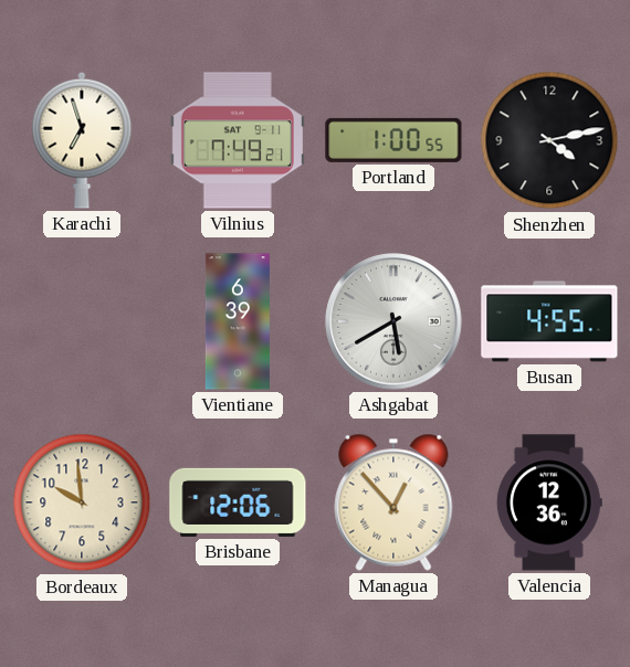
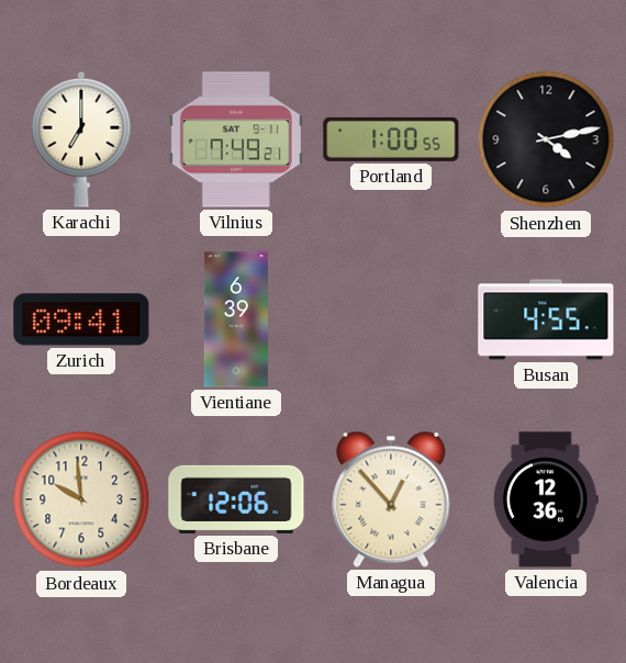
Karachi: 6:57 -> 7:00
Zurich: none -> 09:41
Ashgabat: 5:40 -> none
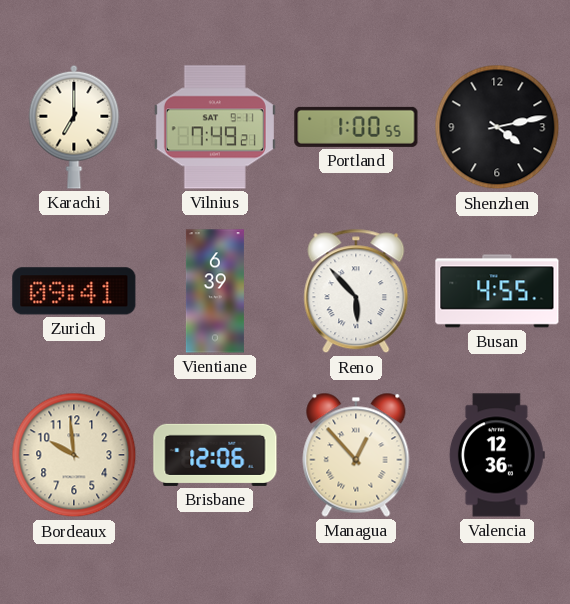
Reno: none -> 5:53
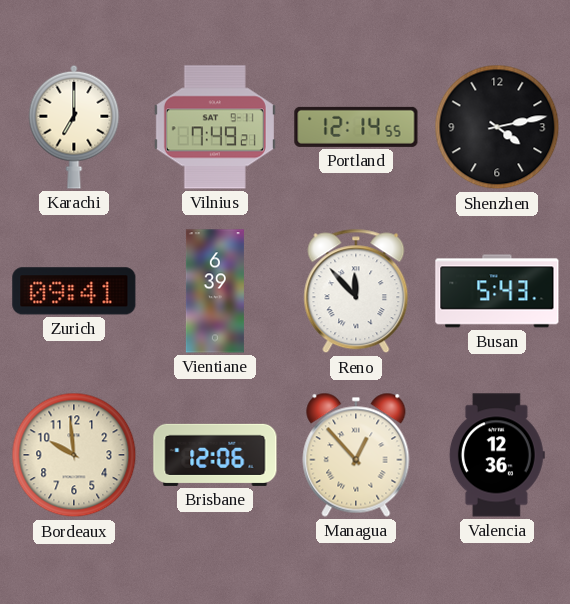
Portland: 1:00 -> 12:14
Reno: 5:53 -> 11:53
Busan: 4:55 -> 5:43
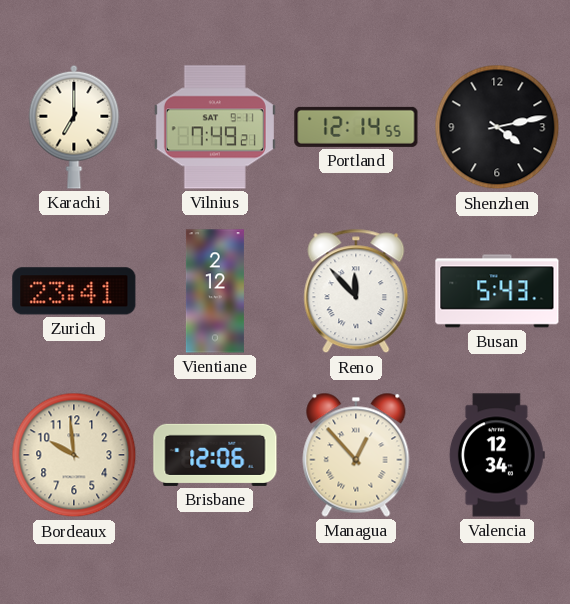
Zurich: 09:41 -> 23:41
Vientiane: 6:39 -> 2:12
Valencia: 12:36 -> 12:34
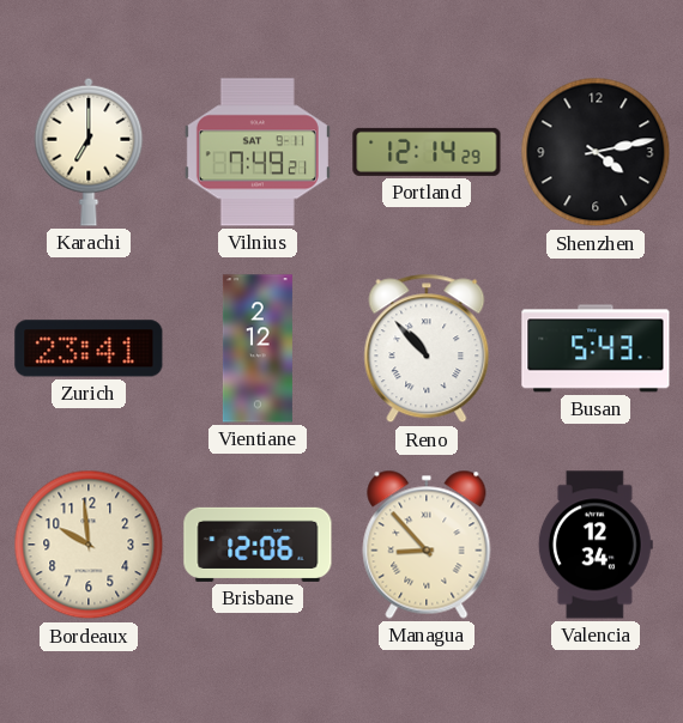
Portland: 12:14:55 -> 12:14:29
Reno: 11:53 -> 10:53
Managua: 12:53 -> 8:53
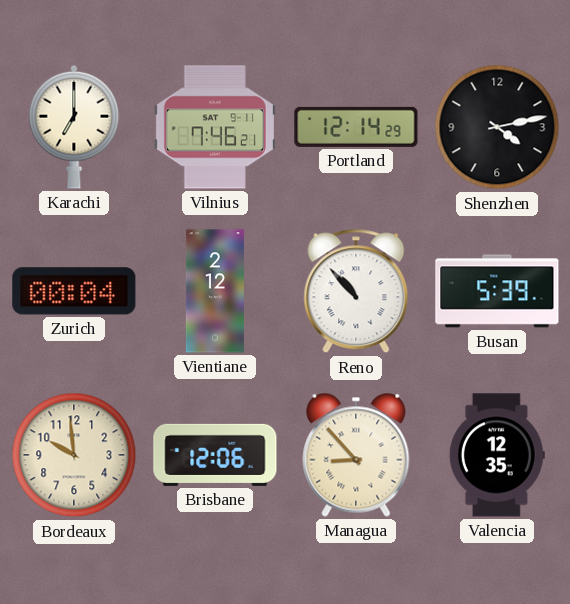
Vilnius: 7:49 -> 7:46
Zurich: 23:41 -> 00:04
Busan: 5:43 -> 5:39
Valencia: 12:34 -> 12:35
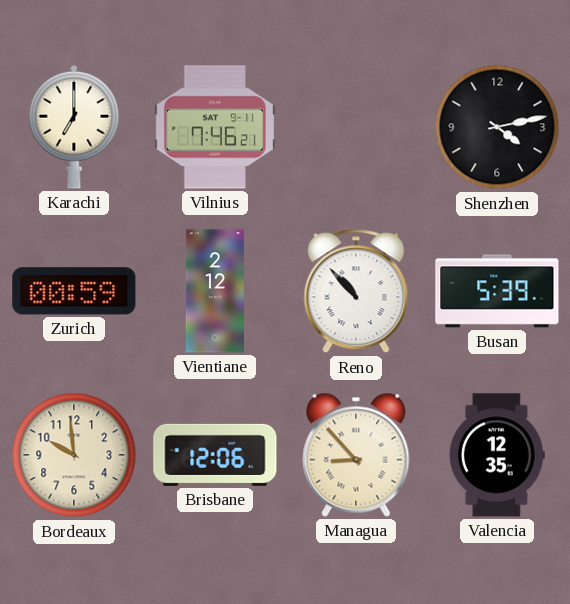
Portland: 12:14 -> none
Zurich: 00:04 -> 00:59
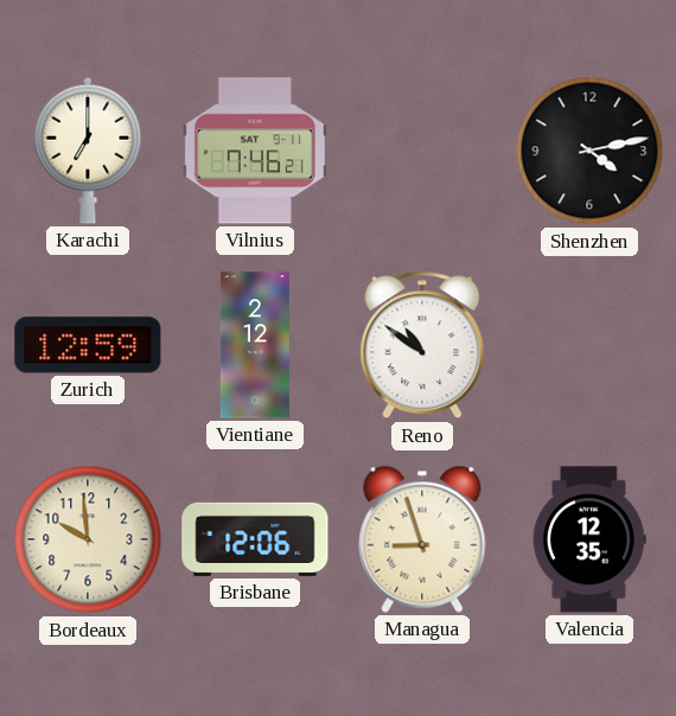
Zurich: 00:59 -> 12:59
Reno: 10:53 -> 10:51
Busan: 5:39 -> none
Managua: 8:53 -> 8:57
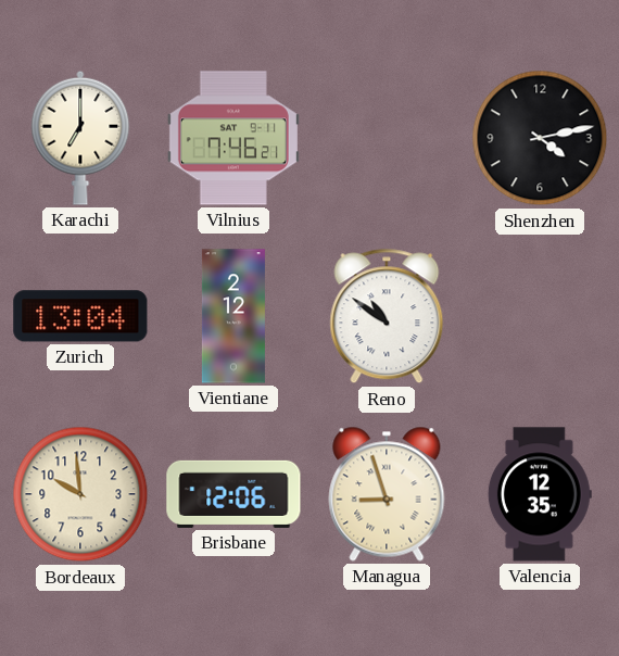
Zurich: 12:59 -> 13:04
